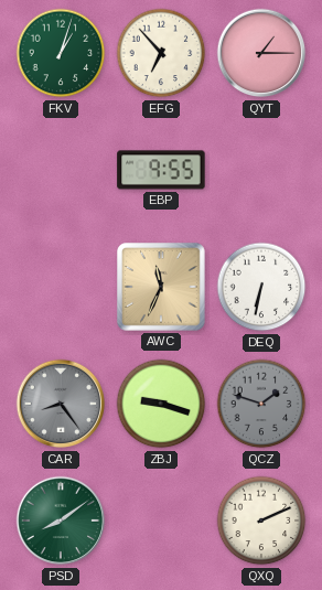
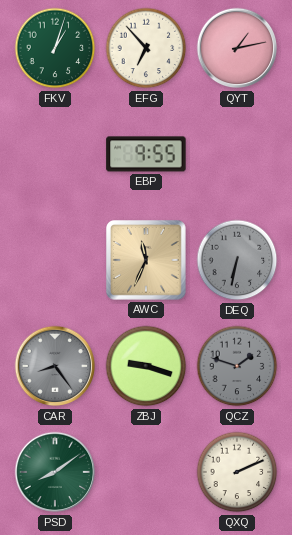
QYT: 1:15 -> 1:13
DEQ dial: white -> grey
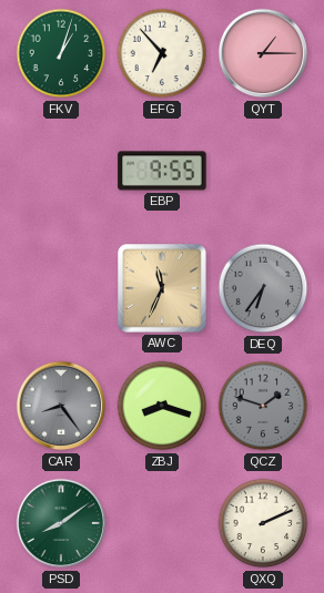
QYT: 1:13 -> 1:15
DEQ: 6:32 -> 6:36
ZBJ: 9:18 -> 8:18
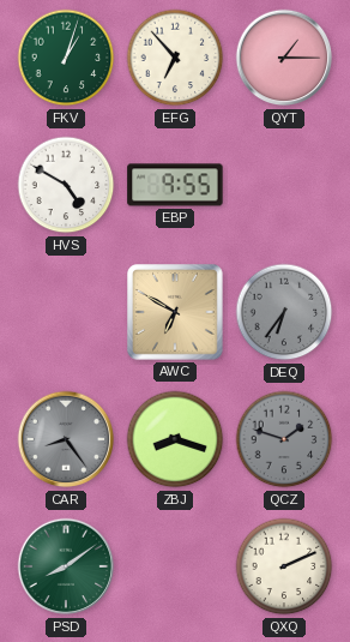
HVS: none -> 4:50
AWC: 11:34 -> 6:50
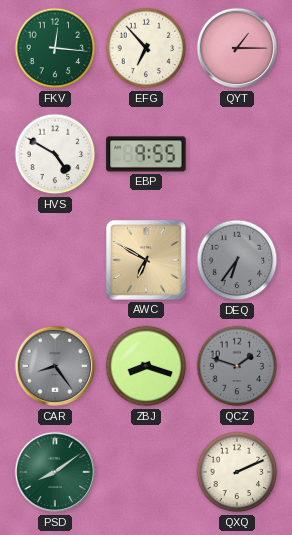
FKV: 1:03 -> 12:16
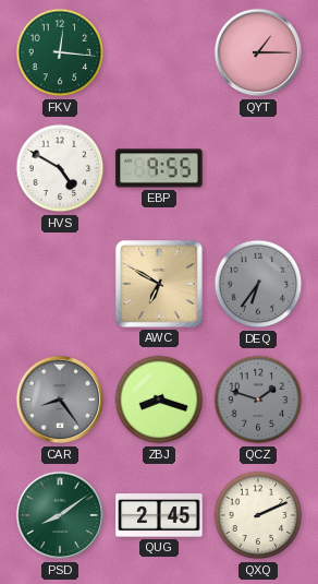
EFG: 6:53 -> none
QUG: none -> 2:45
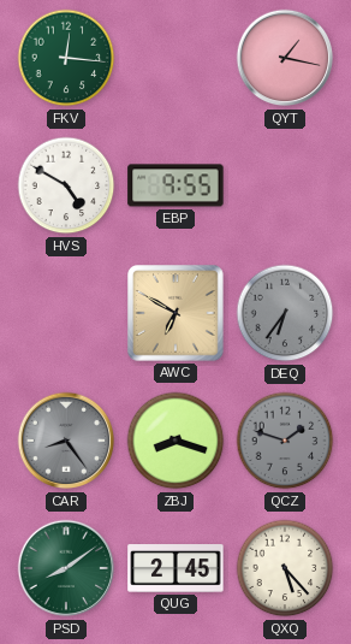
QYT: 1:15 -> 1:17
QXQ: 2:11 -> 5:23
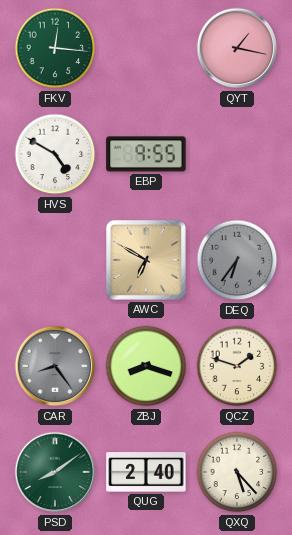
QCZ dial: grey -> cream
QUG: 2:45 -> 2:40
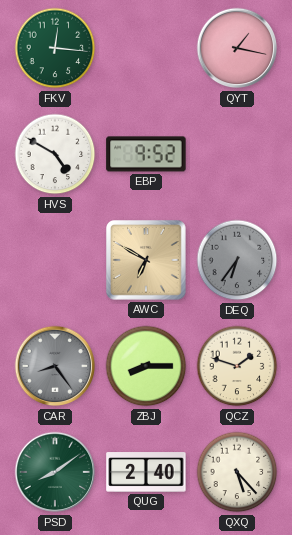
EBP: 9:55 -> 9:52
ZBJ: 8:18 -> 8:15
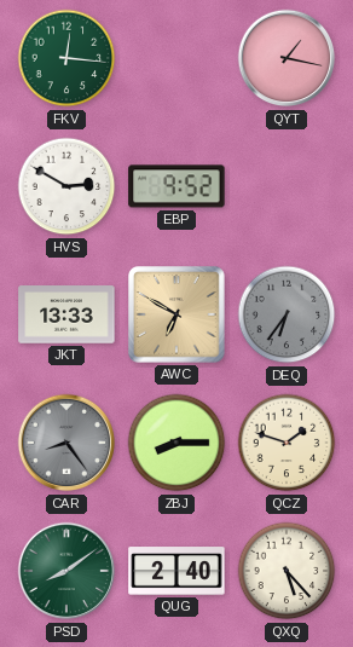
HVS: 4:50 -> 2:50
JKT: none -> 13:33
